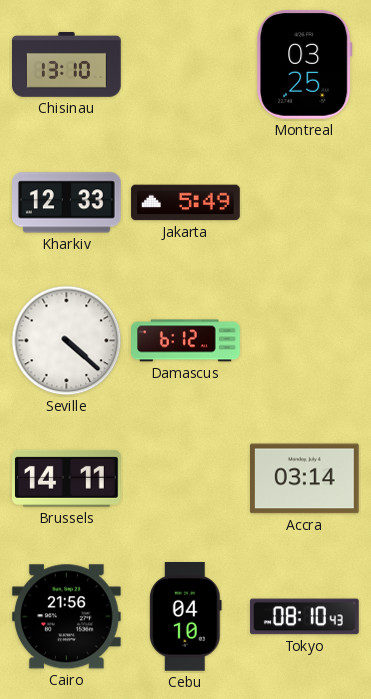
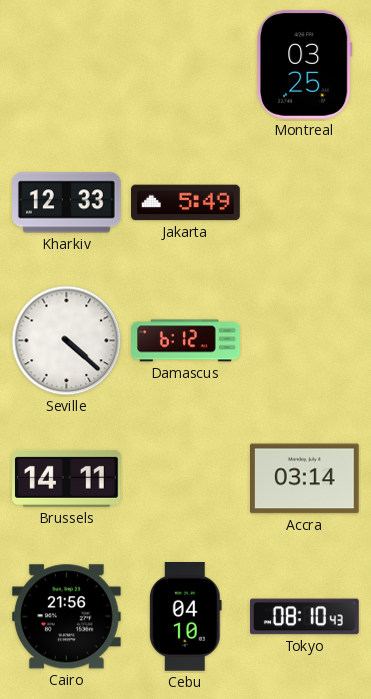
Chisinau: 13:10 -> none
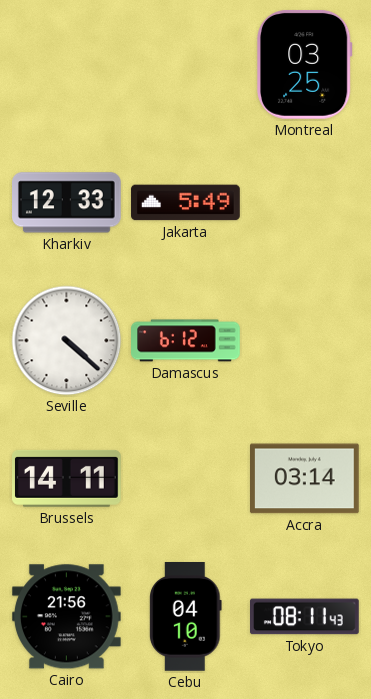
Tokyo: 08:10 -> 08:11
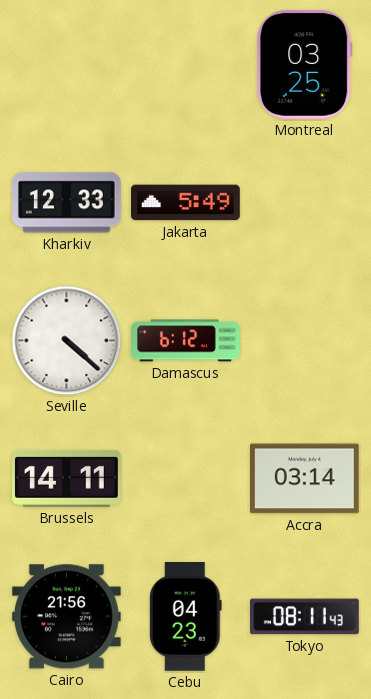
Cebu: 04:10 -> 04:23
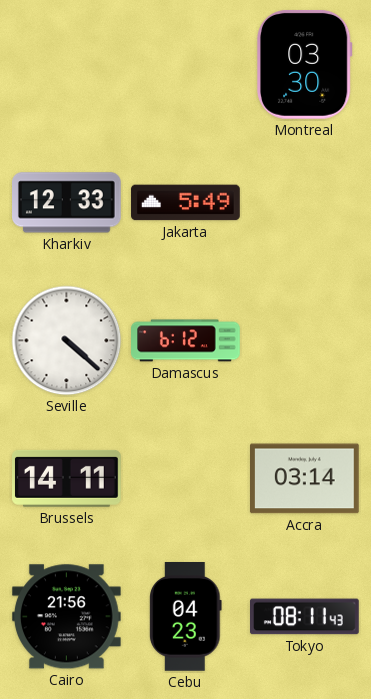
Montreal: 03:25 -> 03:30
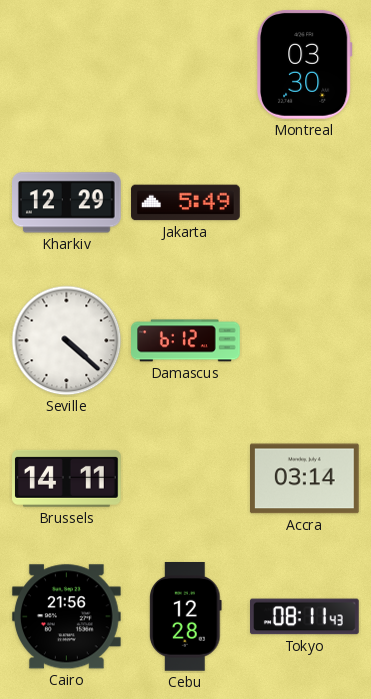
Kharkiv: 12:33 -> 12:29
Cebu: 04:23 -> 12:28
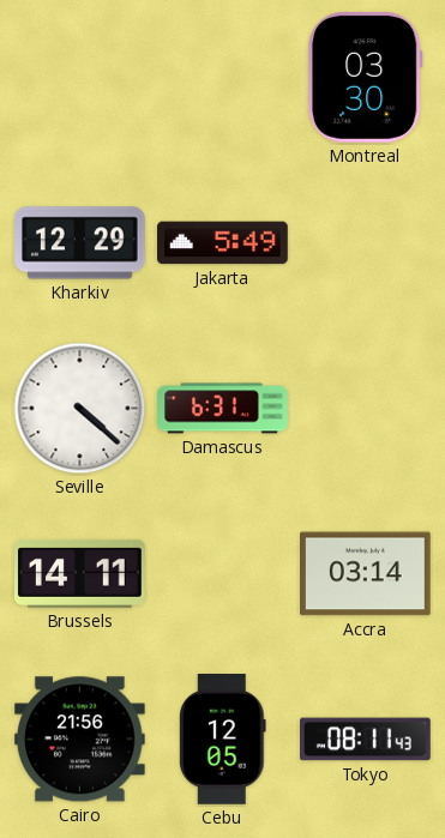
Damascus: 6:12 -> 6:31
Cebu: 12:28 -> 12:05
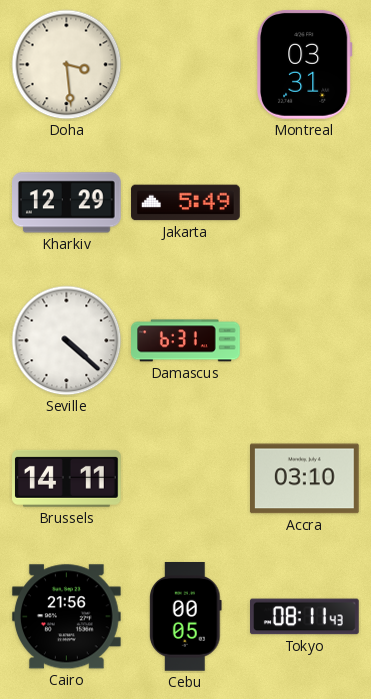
Doha: none -> 3:29
Montreal: 03:30 -> 03:31
Accra: 03:14 -> 03:10
Cebu: 12:05 -> 00:05
